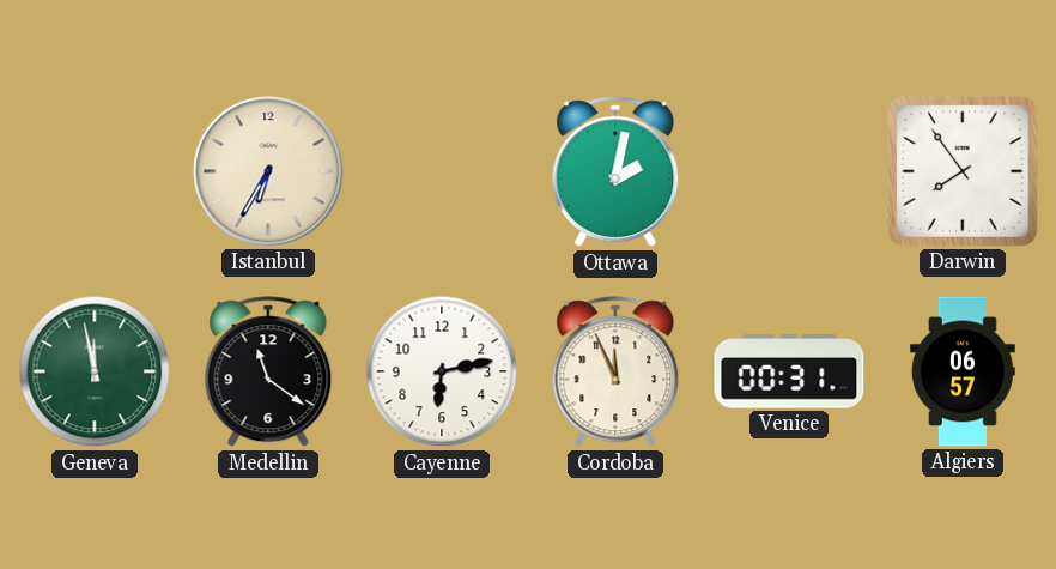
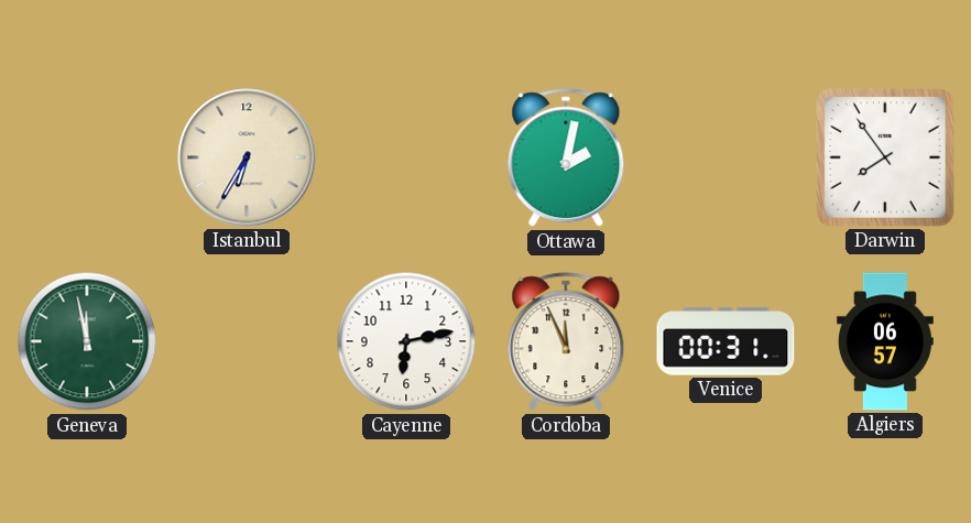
Medellin: 11:21 -> none
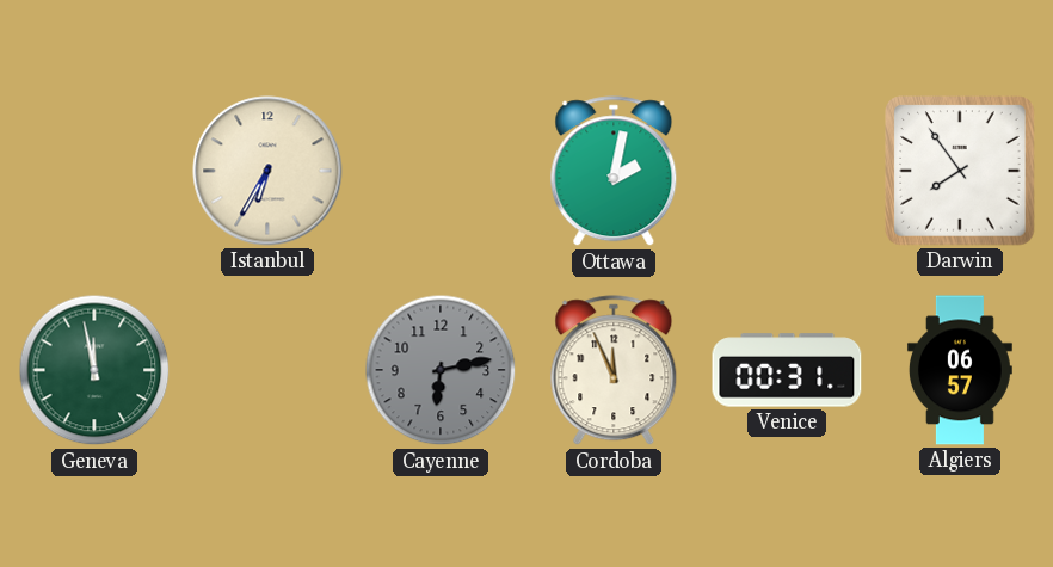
Cayenne dial: white -> grey
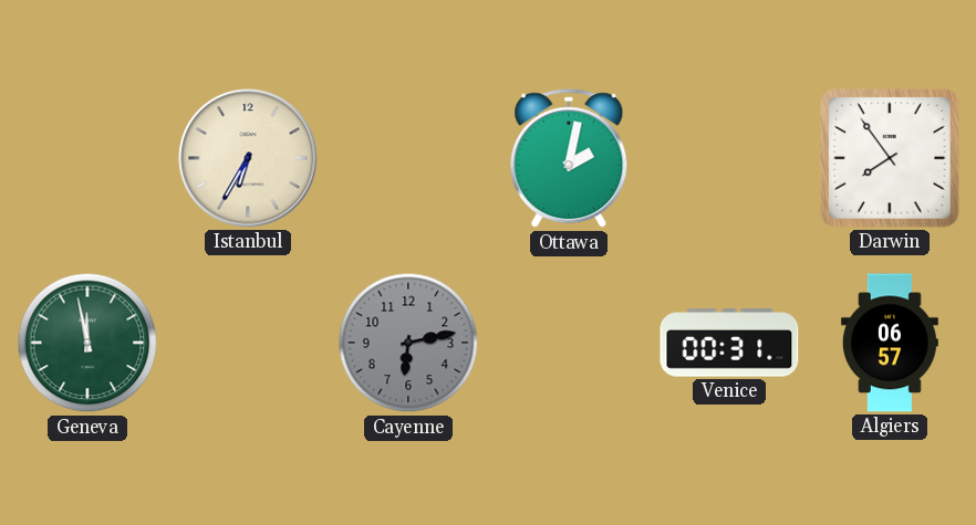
Cordoba: 11:56 -> none
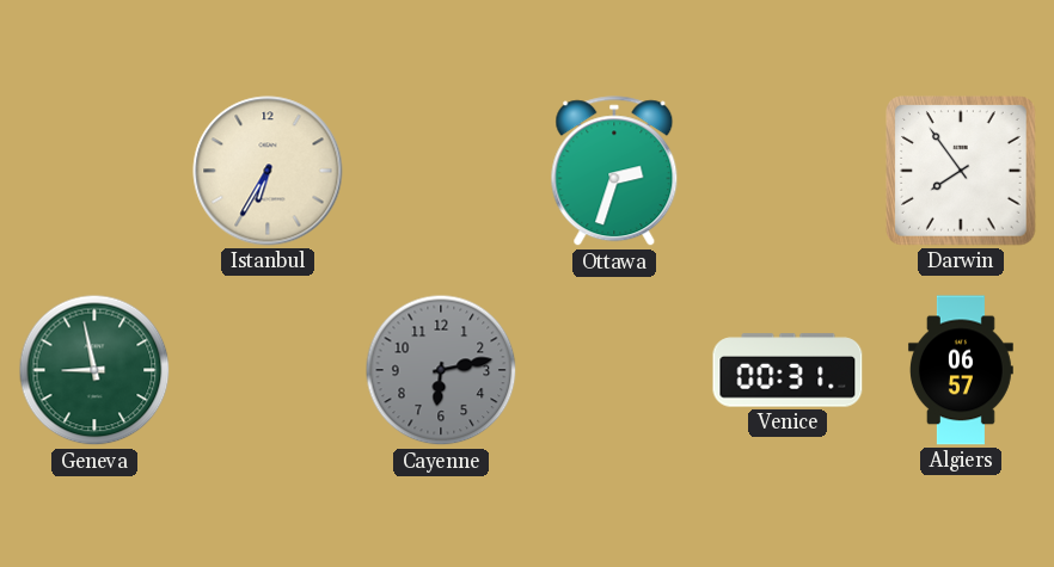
Ottawa: 2:02 -> 2:33
Geneva: 11:58 -> 8:58
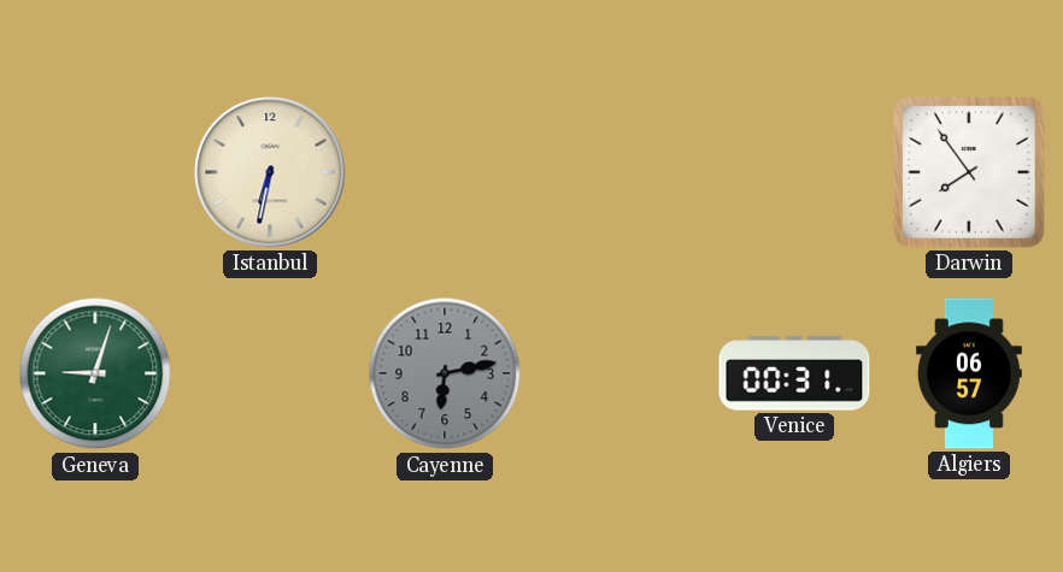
Istanbul: 6:35 -> 6:32
Ottawa: 2:33 -> none
Geneva: 8:58 -> 9:03
